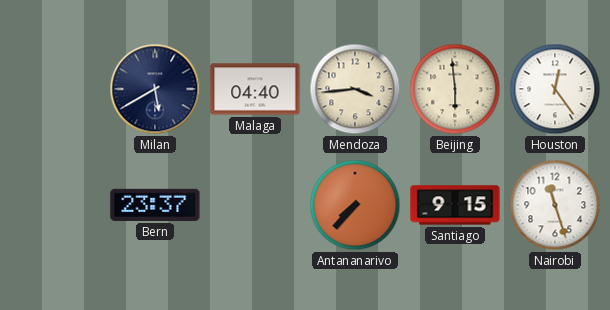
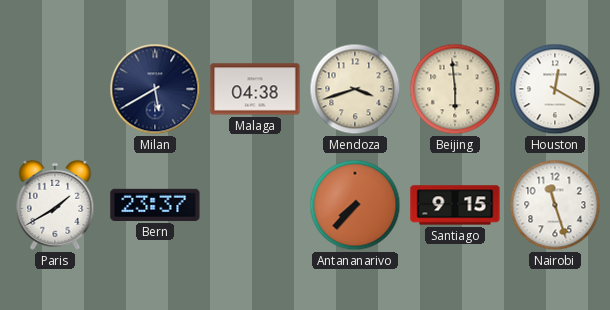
Malaga: 04:40 -> 04:38
Mendoza: 3:44 -> 3:42
Houston: 12:24 -> 12:20
Paris: none -> 1:40
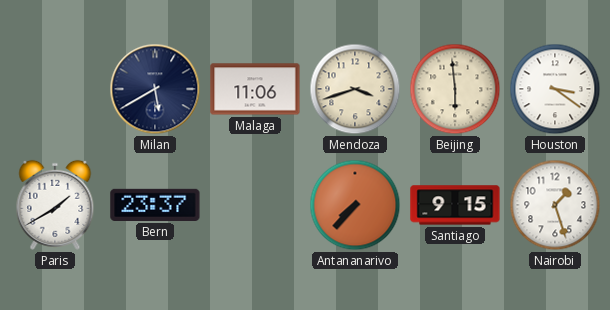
Malaga: 04:38 -> 11:06
Houston: 12:20 -> 3:21
Nairobi: 11:27 -> 1:27
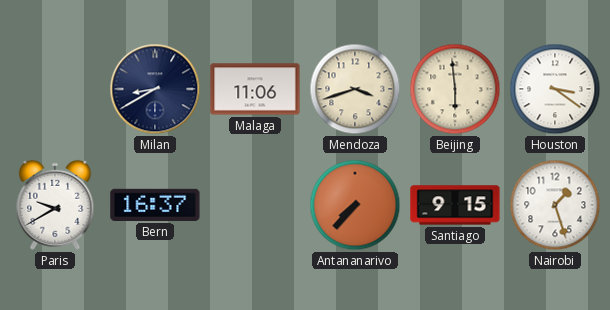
Milan: 5:40 -> 8:40
Paris: 1:40 -> 9:40
Bern: 23:37 -> 16:37
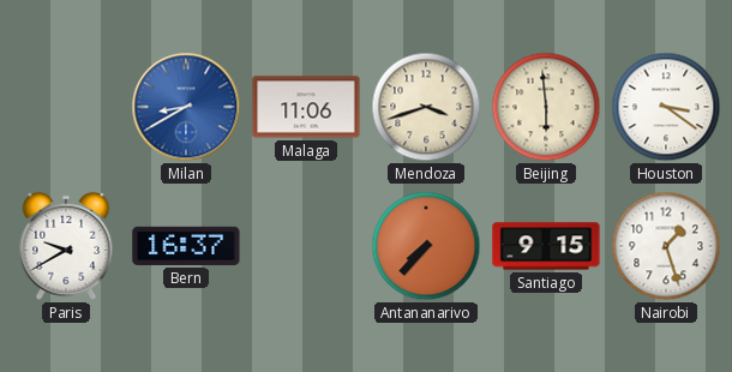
Milan dial: navy -> blue
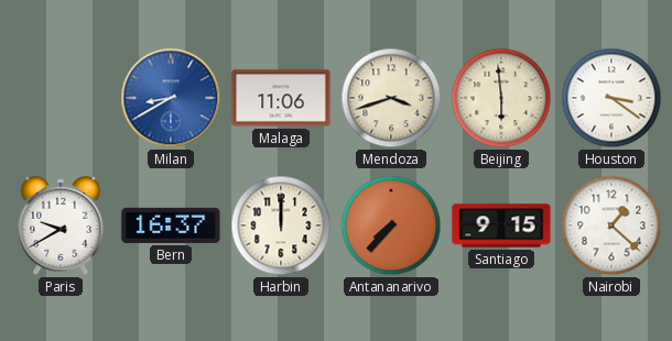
Harbin: none -> 12:00
Nairobi: 1:27 -> 1:22
